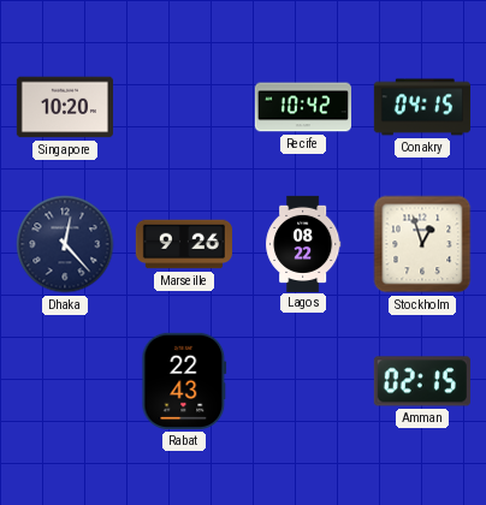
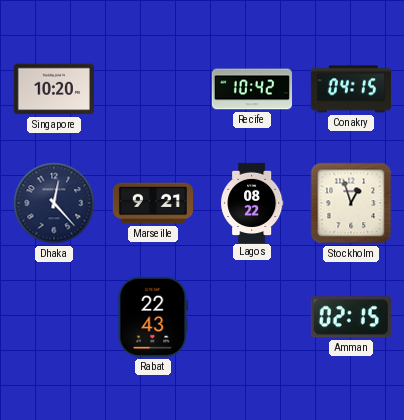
Marseille: 9:26 -> 9:21
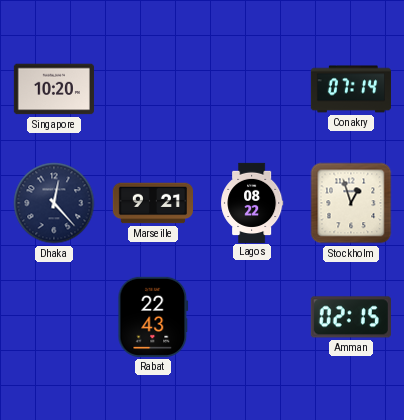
Recife: 10:42 -> none
Conakry: 04:15 -> 07:14
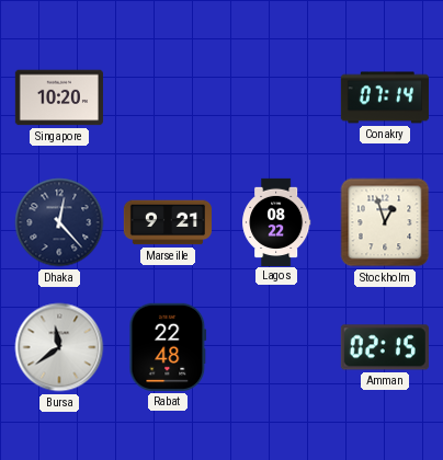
Bursa: none -> 11:39
Rabat: 22:43 -> 22:48
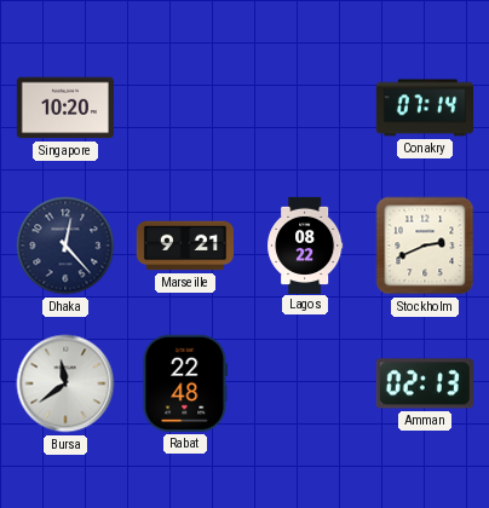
Stockholm: 12:57 -> 2:41
Amman: 02:15 -> 02:13
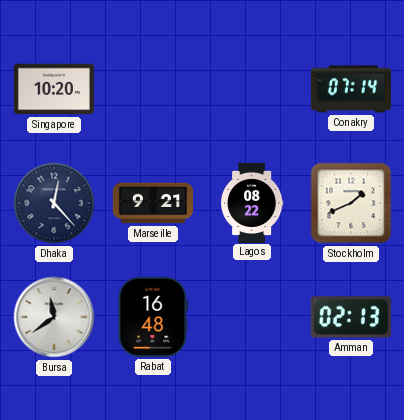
Stockholm: 2:41 -> 1:41
Rabat: 22:48 -> 16:48
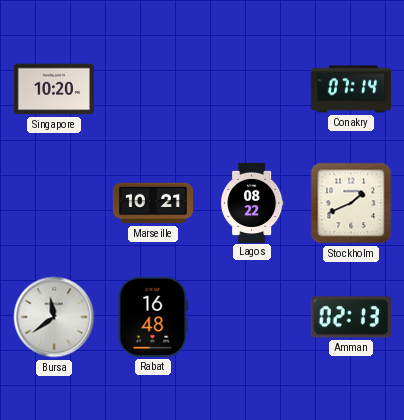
Dhaka: 12:23 -> none
Marseille: 9:21 -> 10:21
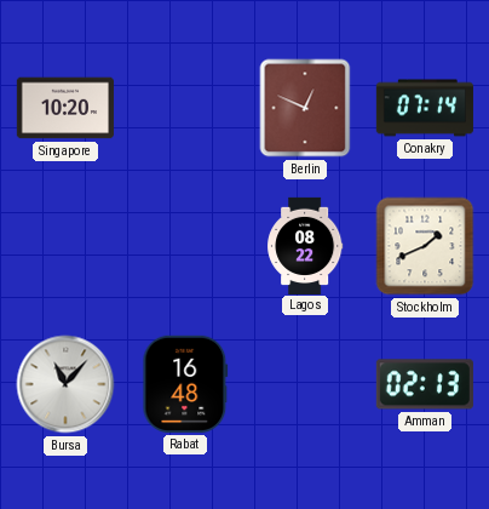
Berlin: none -> 12:49
Marseille: 10:21 -> none
Bursa: 11:39 -> 11:07
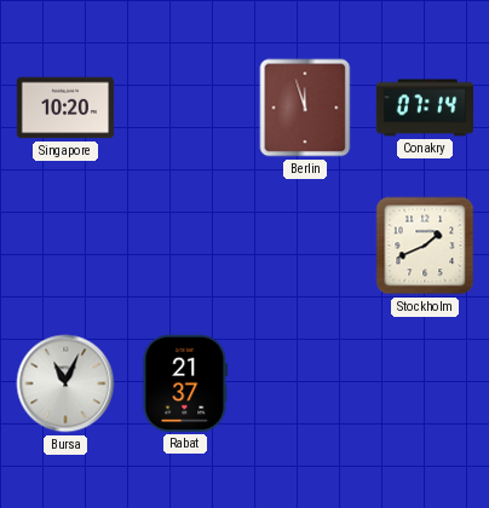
Berlin: 12:49 -> 11:57
Lagos: 08:22 -> none
Bursa: 11:07 -> 11:04
Rabat: 16:48 -> 21:37
Amman: 02:13 -> none
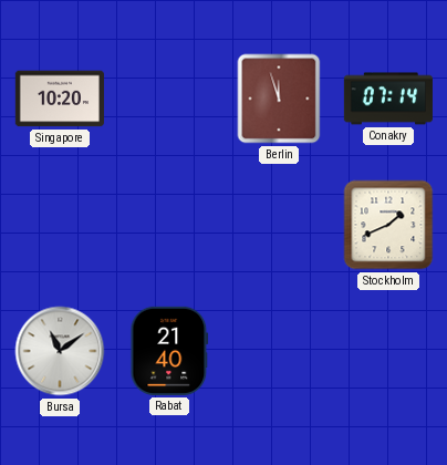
Bursa: 11:04 -> 11:09
Rabat: 21:37 -> 21:40
